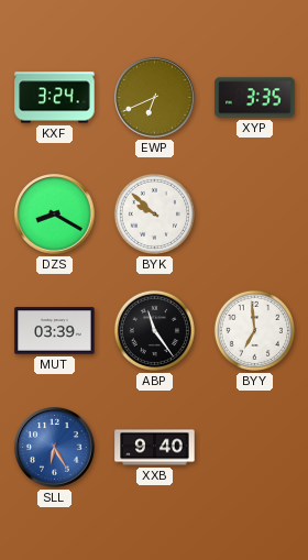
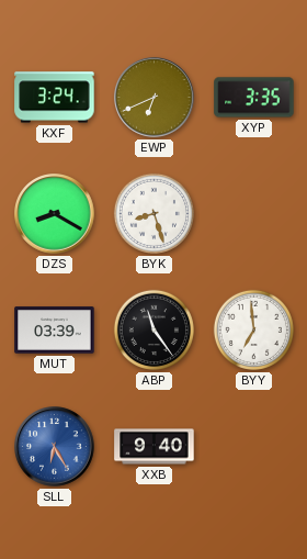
BYK: 9:52 -> 8:27
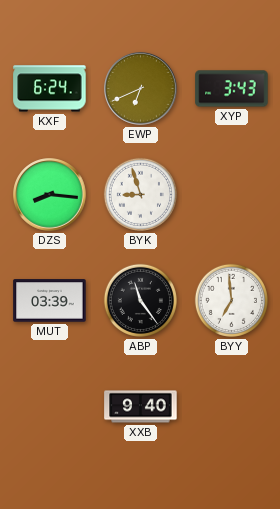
KXF: 3:24 -> 6:24
XYP: 3:35 -> 3:43
DZS: 8:20 -> 8:16
BYK: 8:27 -> 8:57
SLL: 6:25 -> none
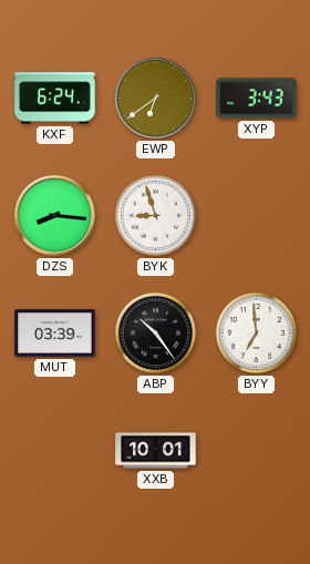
EWP: 6:41 -> 6:39
ABP: 11:24 -> 10:24
XXB: 9:40 -> 10:01
